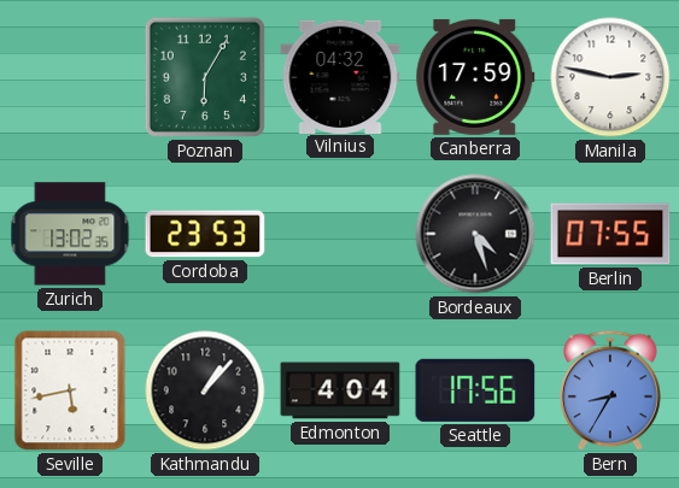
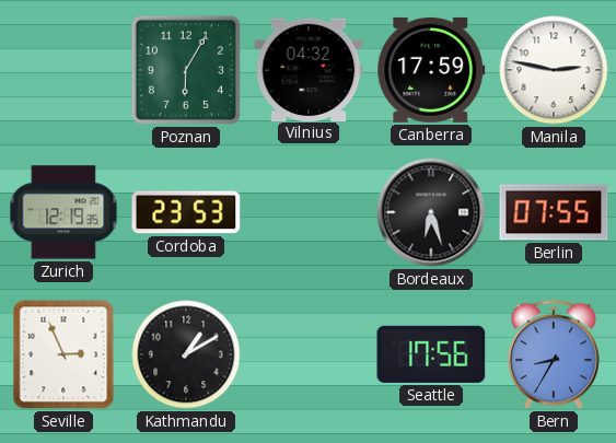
Zurich: 13:02 -> 12:19
Bordeaux: 4:27 -> 6:27
Seville: 5:43 -> 2:56
Kathmandu: 1:07 -> 1:10
Edmonton: 4:04 -> none
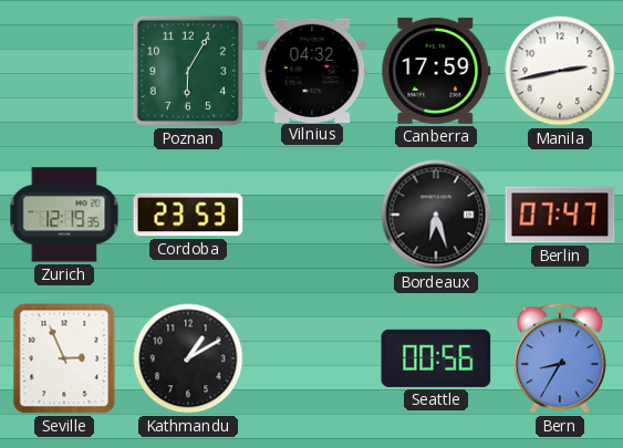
Manila: 2:47 -> 2:43
Berlin: 07:55 -> 07:47
Seattle: 17:56 -> 00:56
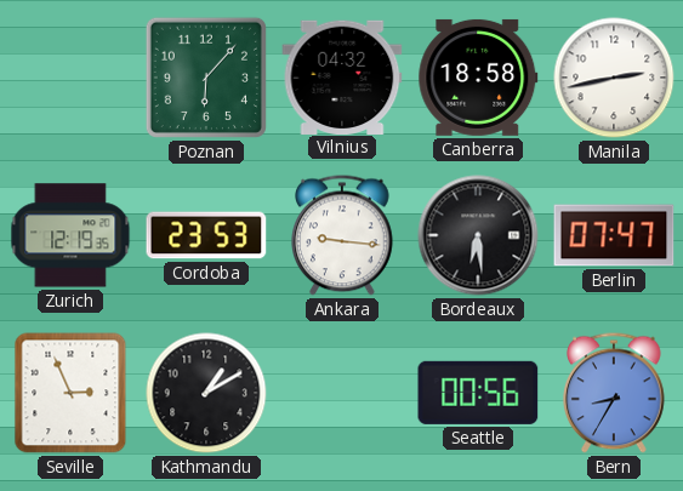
Poznan: 6:05 -> 6:07
Canberra: 17:59 -> 18:58
Ankara: none -> 9:16
Bordeaux: 6:27 -> 6:29
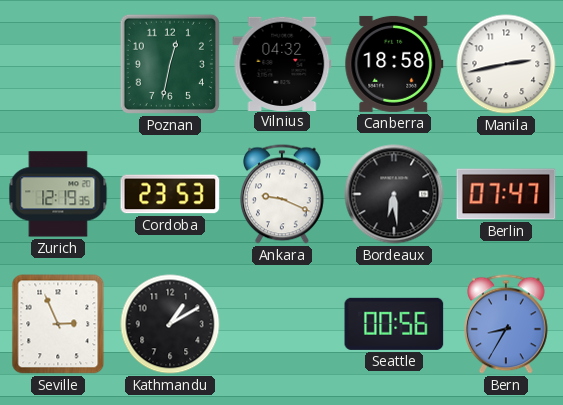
Poznan: 6:07 -> 12:32
Ankara: 9:16 -> 9:19
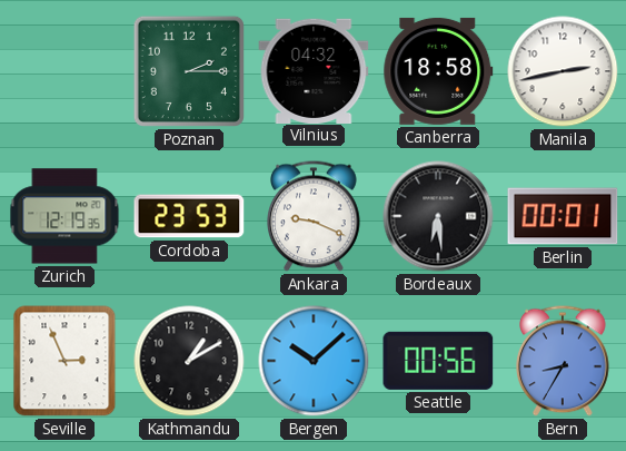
Poznan: 12:32 -> 2:15
Berlin: 07:47 -> 00:01
Bergen: none -> 10:08
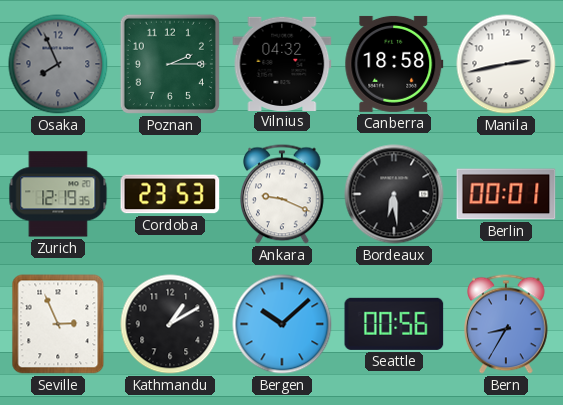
Osaka: none -> 7:56
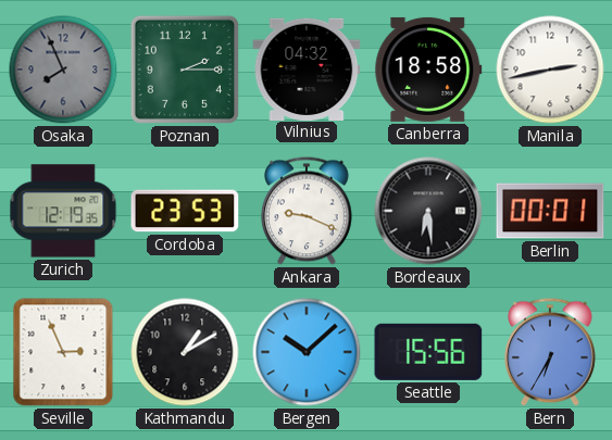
Seattle: 00:56 -> 15:56
Bern: 8:35 -> 6:35
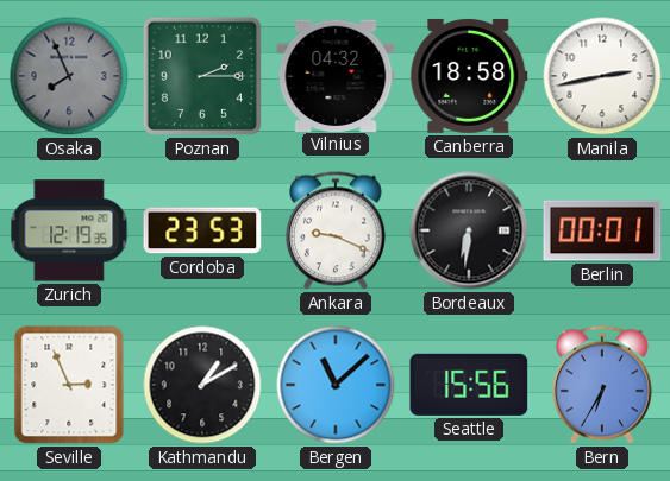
Bordeaux: 6:29 -> 6:31
Bergen: 10:08 -> 11:08
